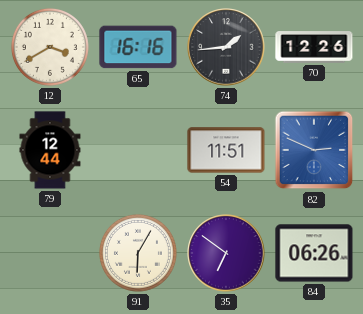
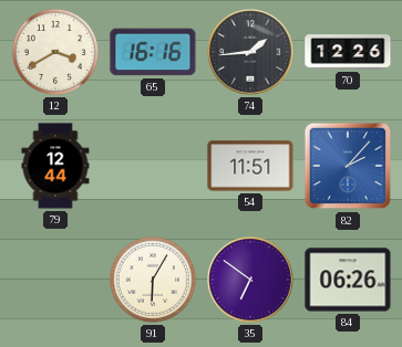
82: 2:49 -> 2:07
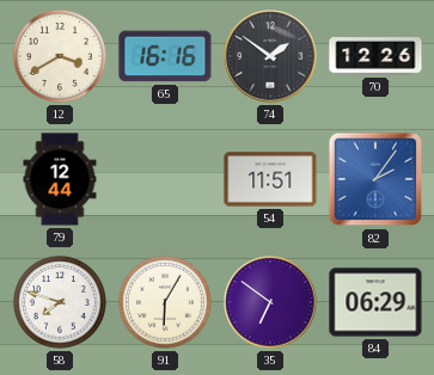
74: 1:44 -> 1:51
82: 2:07 -> 2:06
58: none -> 7:48
84: 06:26 -> 06:29
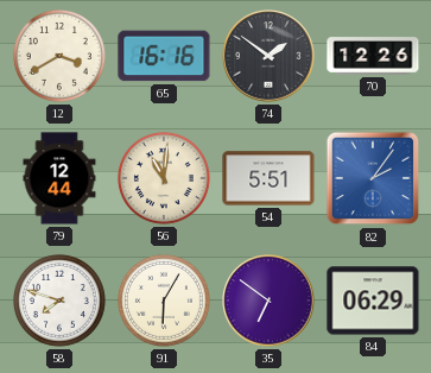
56: none -> 11:01
54: 11:51 -> 5:51
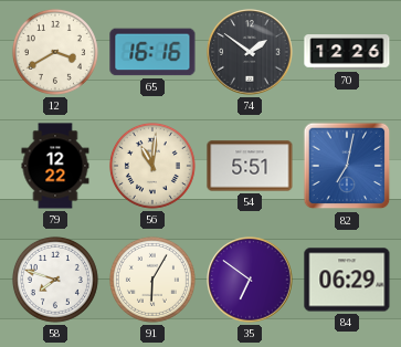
79: 12:44 -> 12:22
82: 2:06 -> 7:02
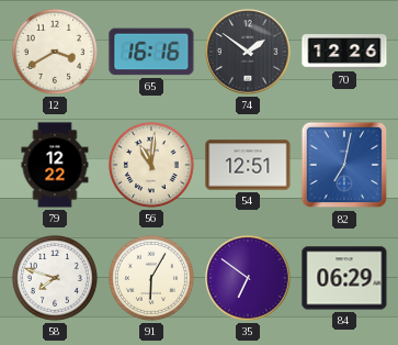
54: 5:51 -> 12:51
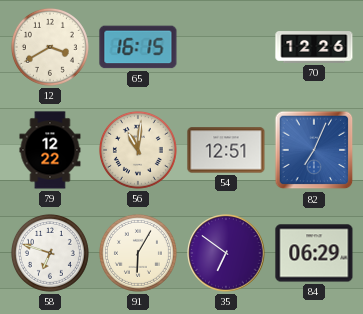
65: 16:16 -> 16:15
74: 1:51 -> none
82: 7:02 -> 7:04
58: 7:48 -> 6:48
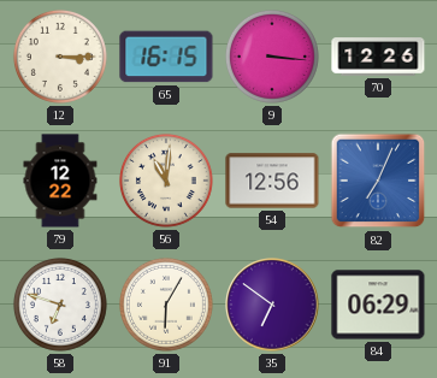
12: 3:40 -> 3:15
9: none -> 3:16
54: 12:51 -> 12:56
